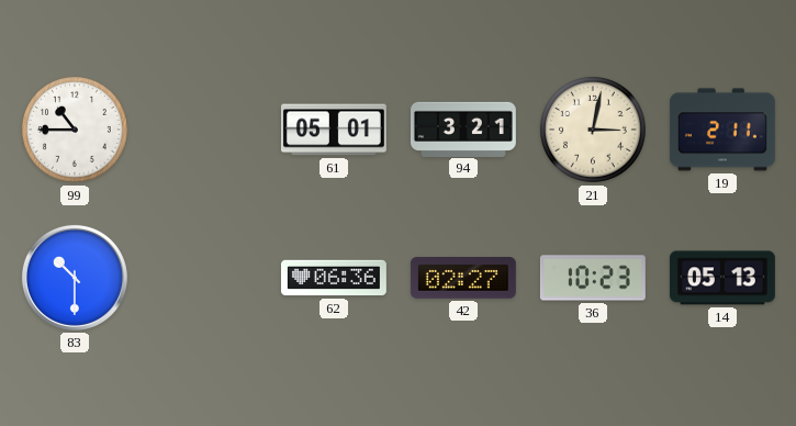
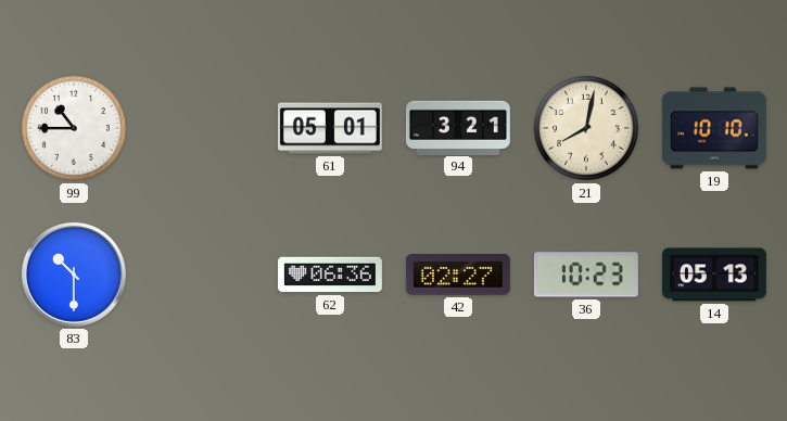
21: 3:02 -> 8:02
19: 2:11 -> 10:10
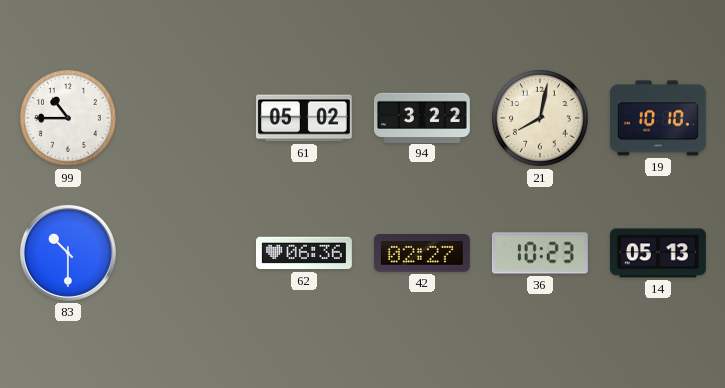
61: 05:01 -> 05:02
94: 3:21 -> 3:22
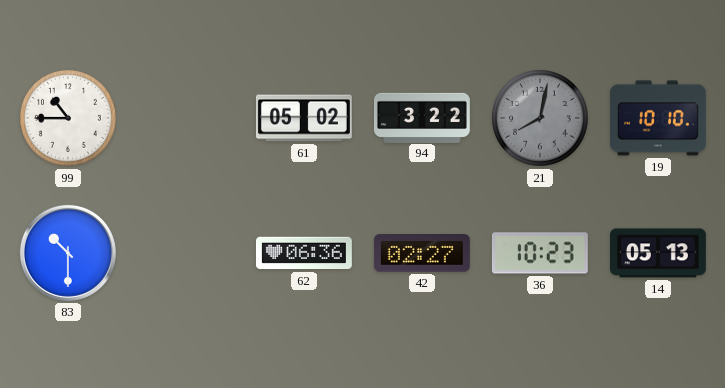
21 dial: cream -> grey
